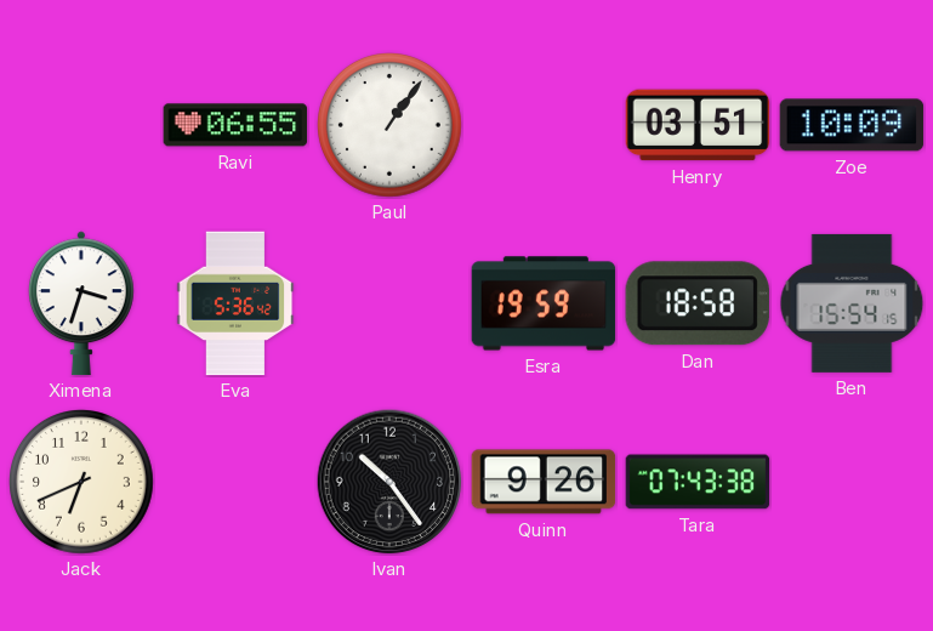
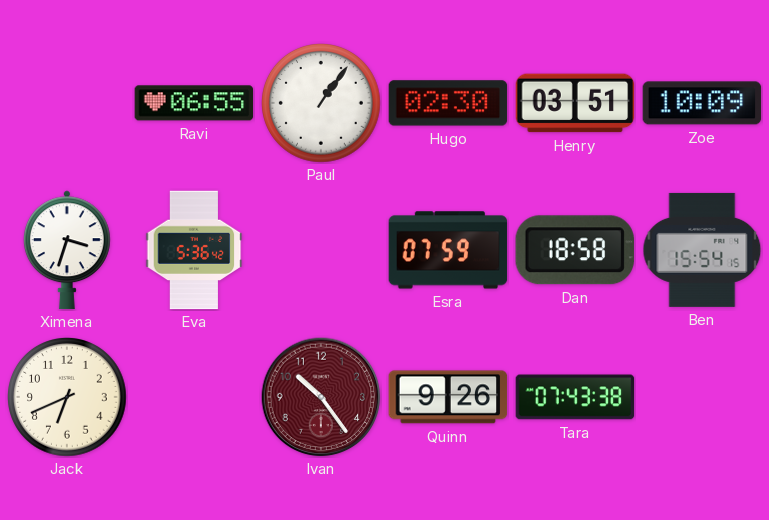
Hugo: none -> 02:30
Esra: 19:59 -> 07:59
Ivan dial: black -> burgundy
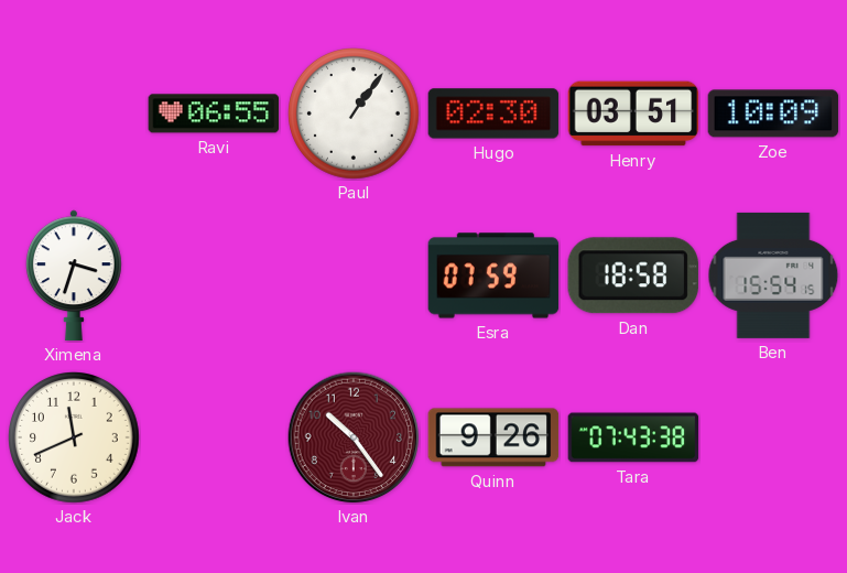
Eva: 5:36 -> none
Jack: 6:41 -> 11:41
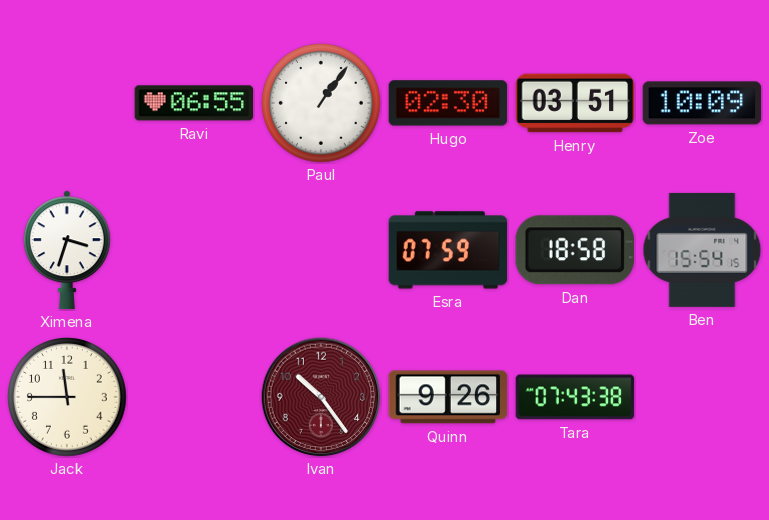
Jack: 11:41 -> 11:45
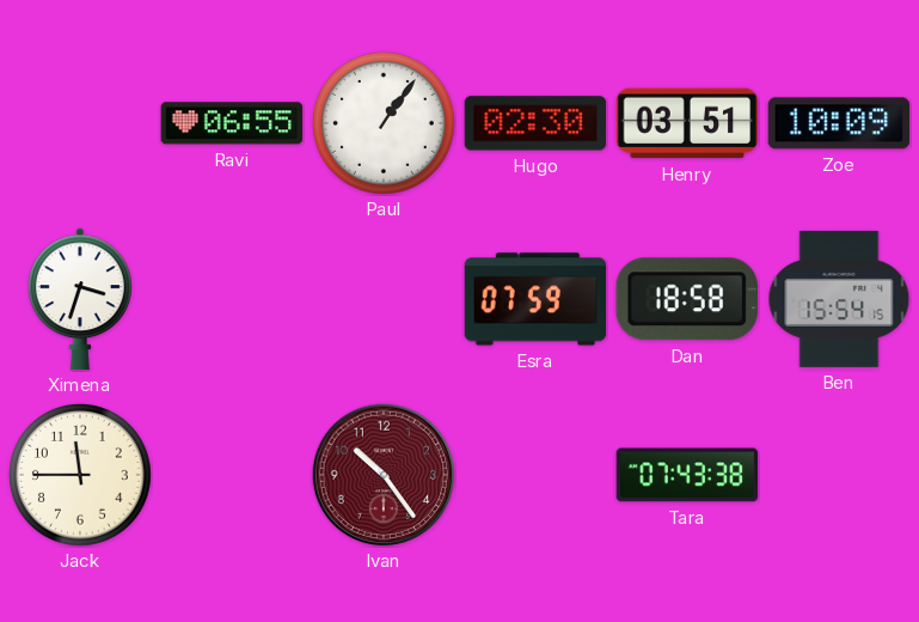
Quinn: 9:26 -> none
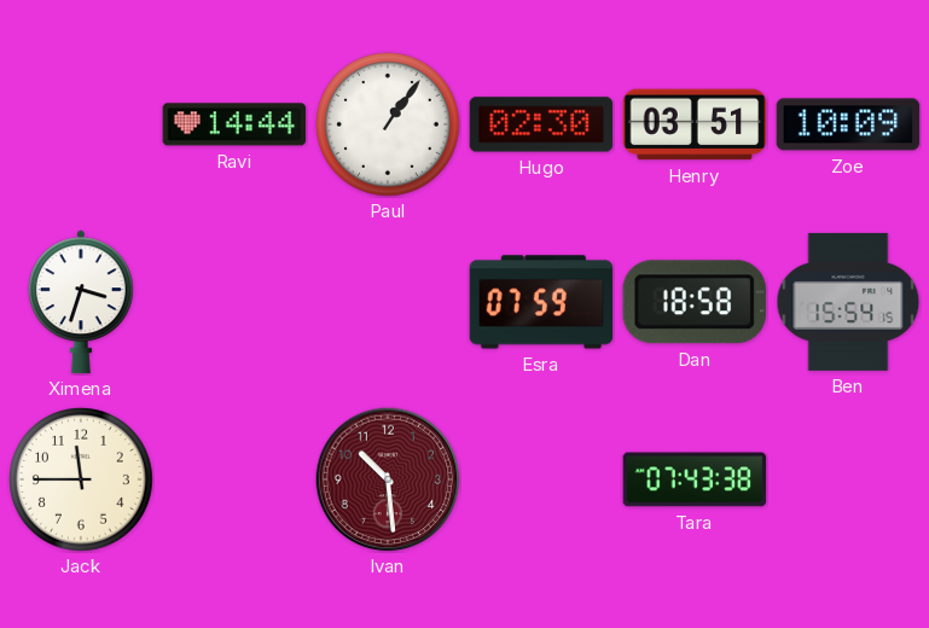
Ravi: 06:55 -> 14:44
Ivan: 10:24 -> 10:29
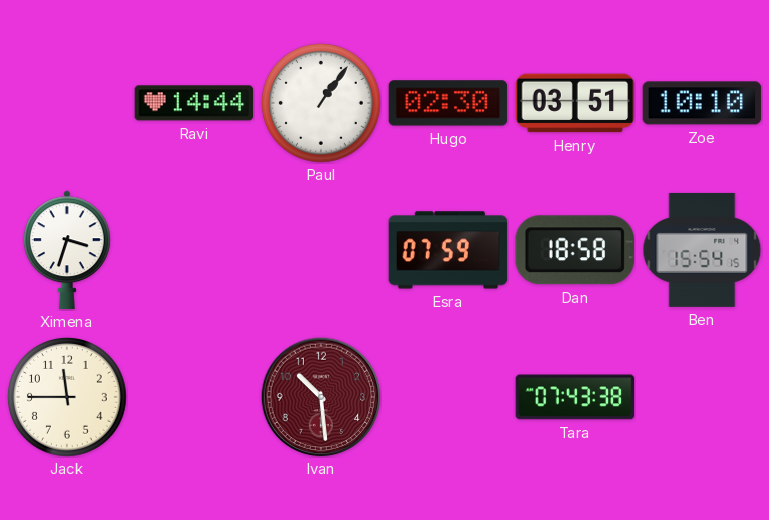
Zoe: 10:09 -> 10:10
